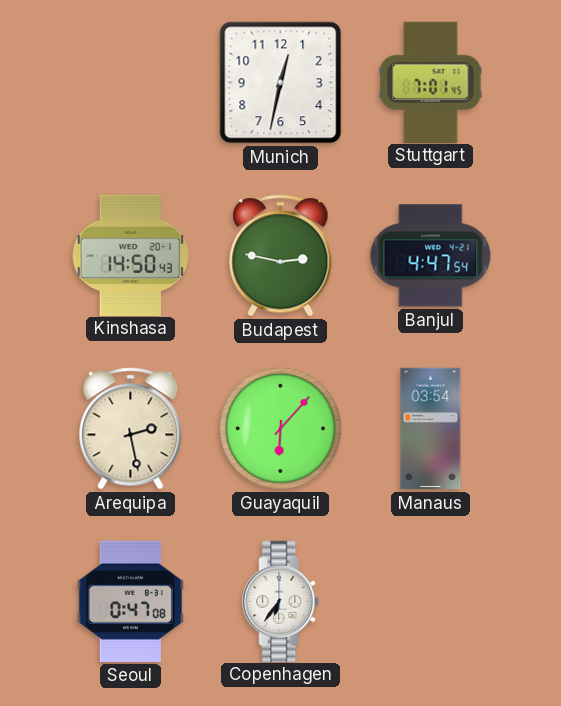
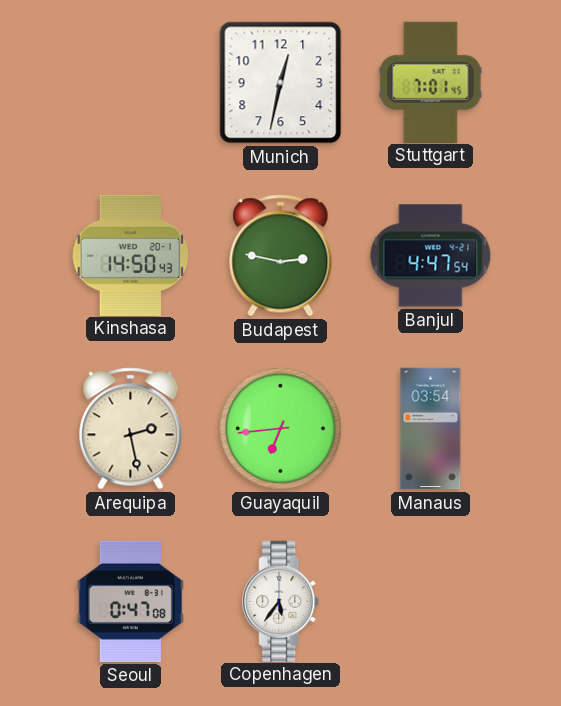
Guayaquil: 6:07 -> 6:44
Copenhagen: 6:36 -> 5:36
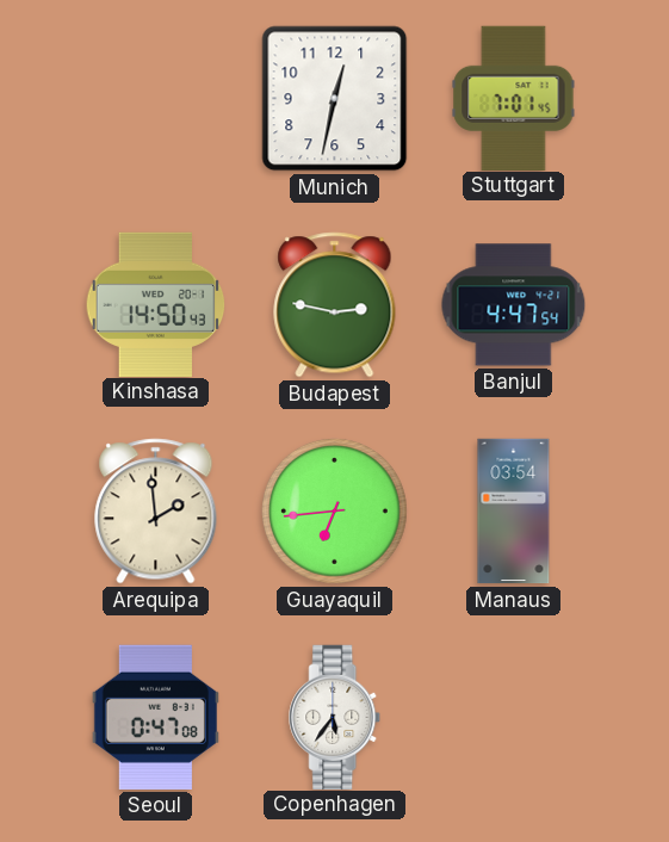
Arequipa: 2:28 -> 1:59
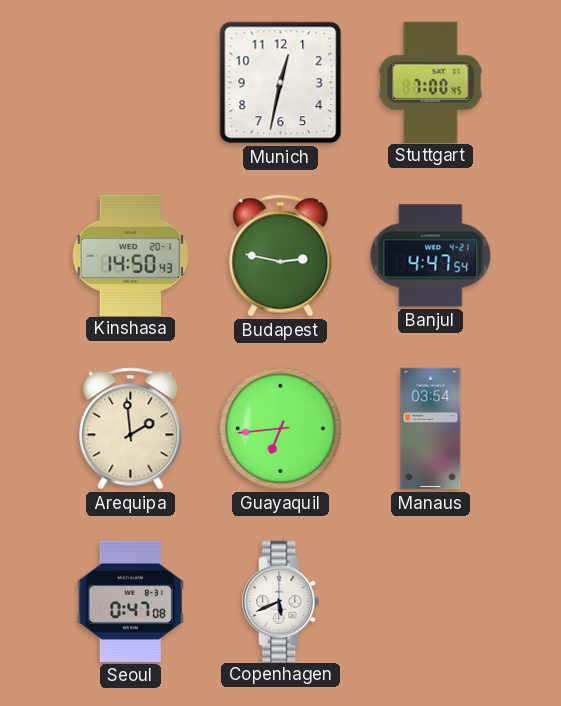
Stuttgart: 7:01 -> 7:00
Copenhagen: 5:36 -> 5:41
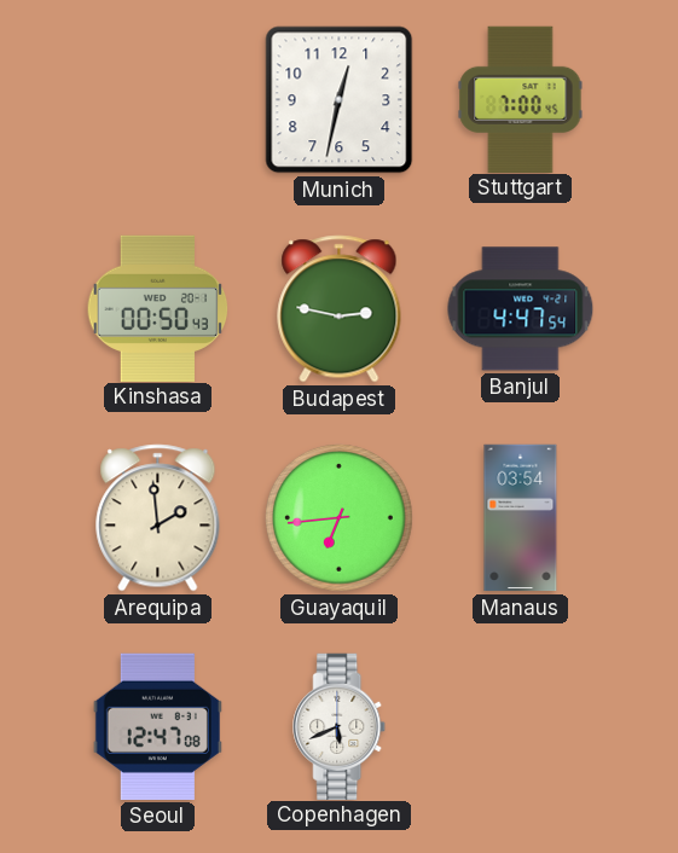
Kinshasa: 14:50 -> 00:50
Seoul: 0:47 -> 12:47
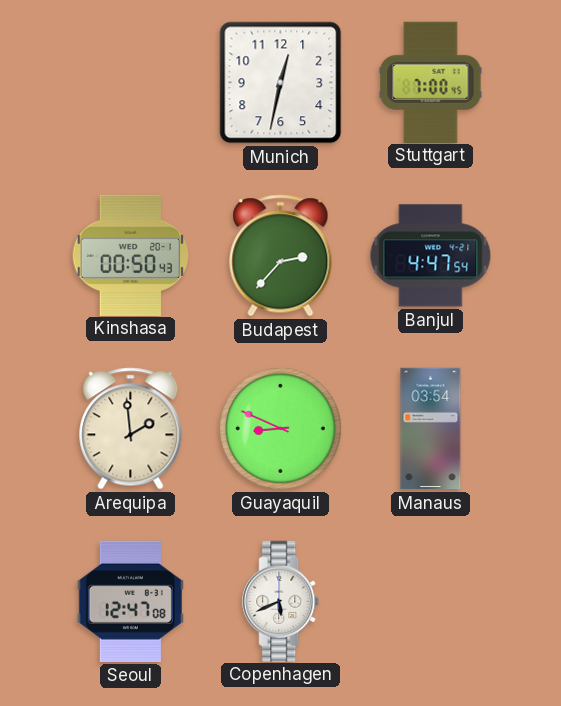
Budapest: 2:47 -> 2:37
Guayaquil: 6:44 -> 8:49
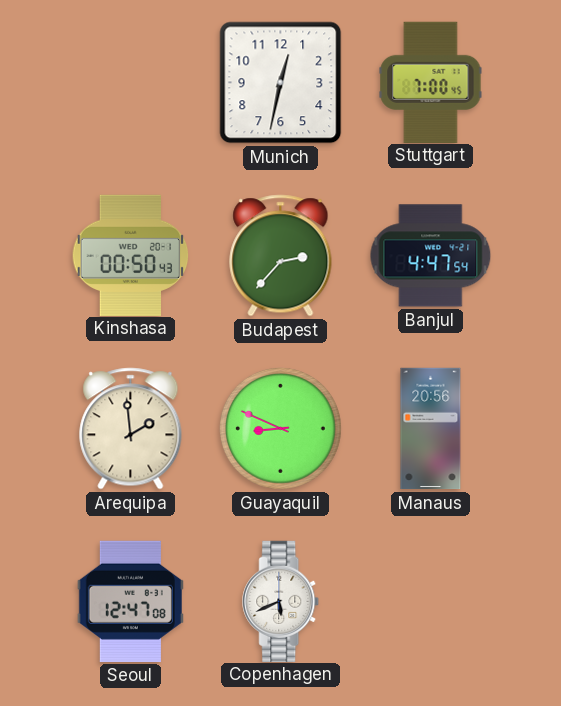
Manaus: 03:54 -> 20:56
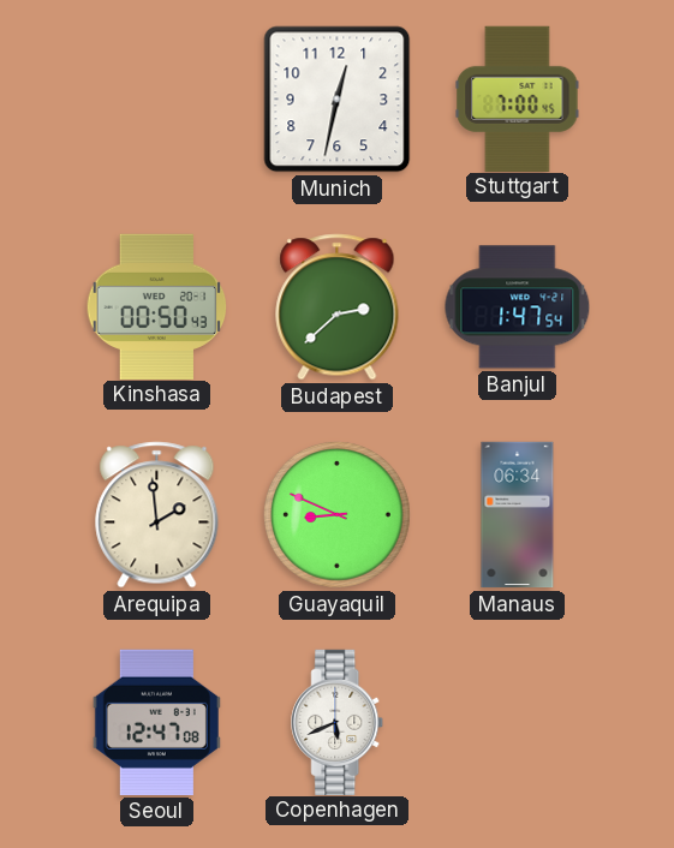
Budapest: 2:37 -> 2:38
Banjul: 4:47 -> 1:47
Manaus: 20:56 -> 06:34
